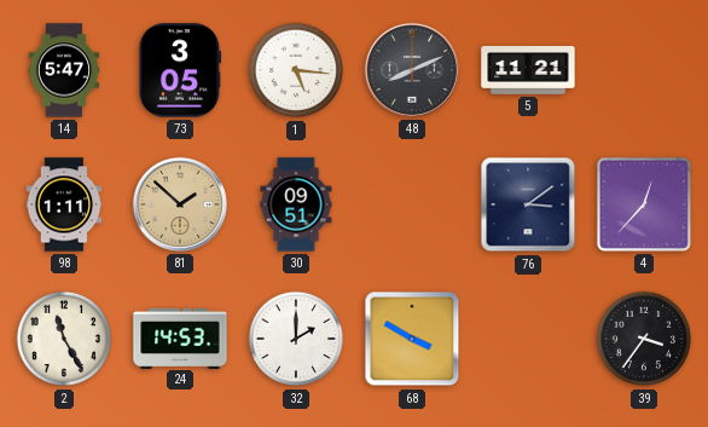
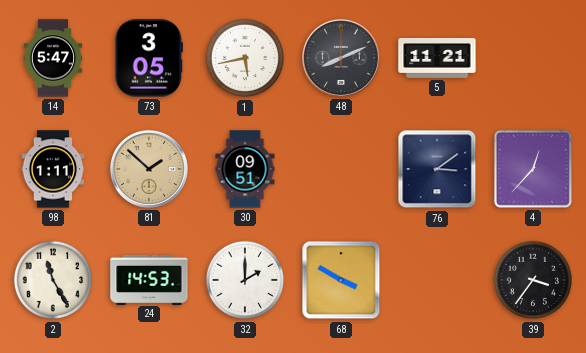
1: 5:16 -> 5:43
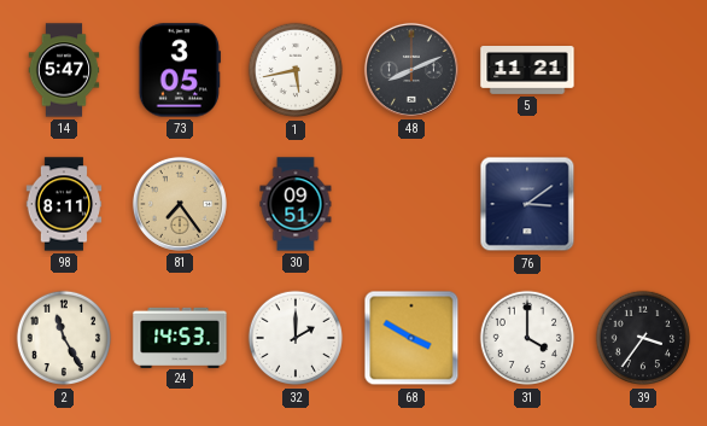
98: 1:11 -> 8:11
81: 1:52 -> 7:24
4: 12:37 -> none
31: none -> 4:00
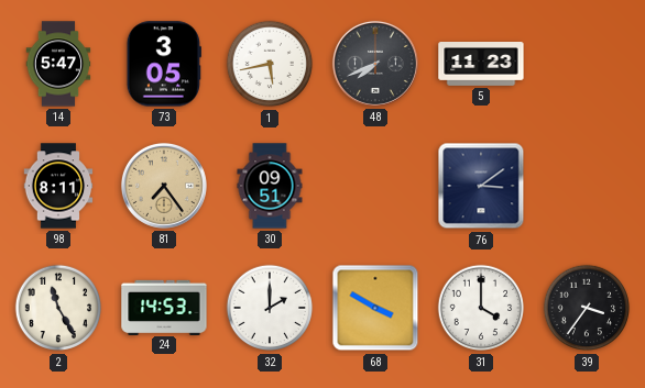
48: 8:11 -> 7:41
5: 11:21 -> 11:23
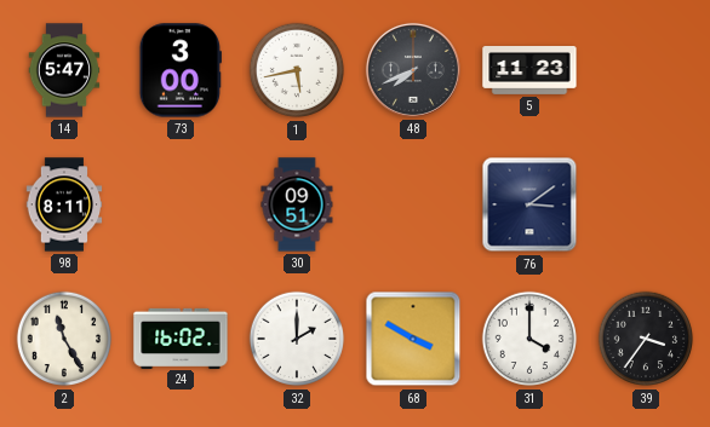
73: 3:05 -> 3:00
81: 7:24 -> none
24: 14:53 -> 16:02
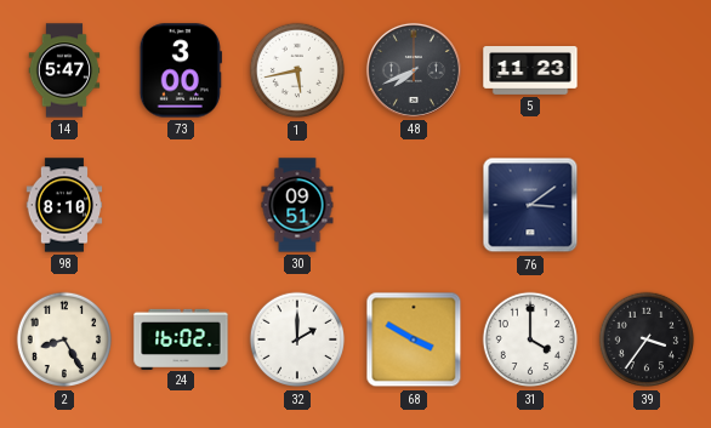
98: 8:11 -> 8:10
2: 11:25 -> 8:25
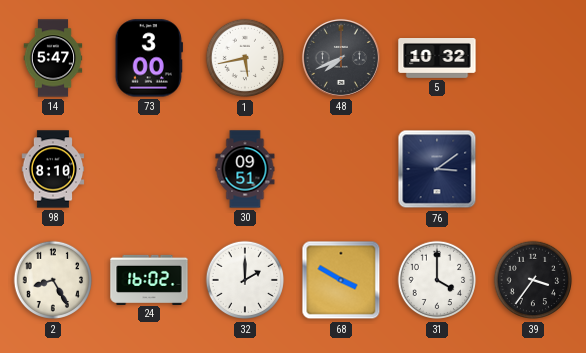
5: 11:23 -> 10:32
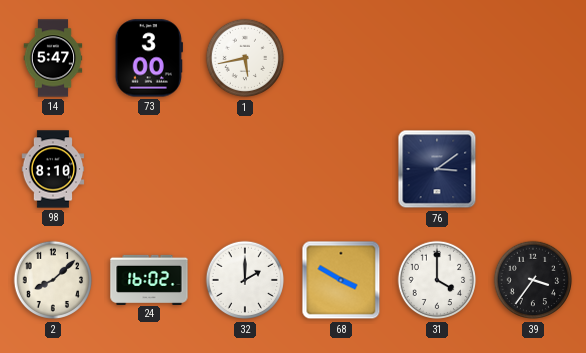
48: 7:41 -> none
5: 10:32 -> none
30: 09:51 -> none
2: 8:25 -> 8:08
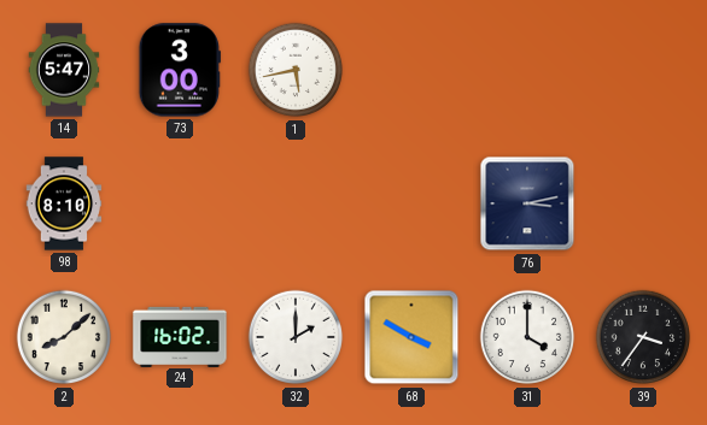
76: 3:09 -> 3:13
